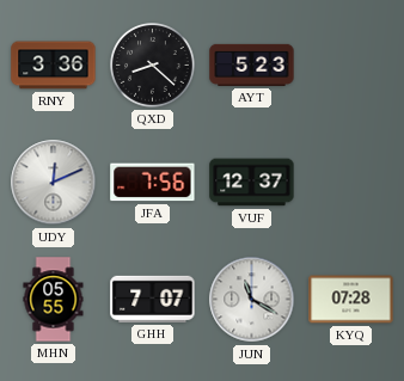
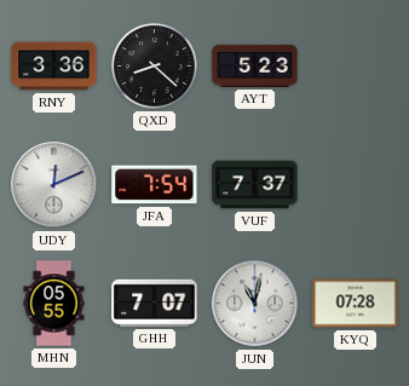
JFA: 7:56 -> 7:54
VUF: 12:37 -> 7:37
JUN: 11:20 -> 11:02
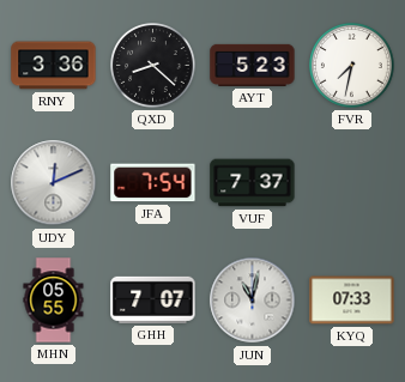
FVR: none -> 7:32
KYQ: 07:28 -> 07:33
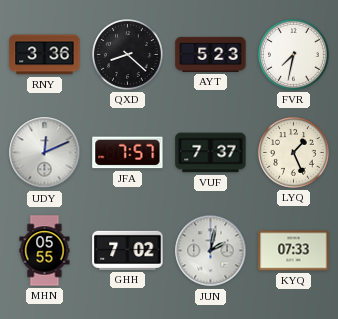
JFA: 7:54 -> 7:57
LYQ: none -> 1:26
GHH: 7:07 -> 7:02
JUN: 11:02 -> 2:02
